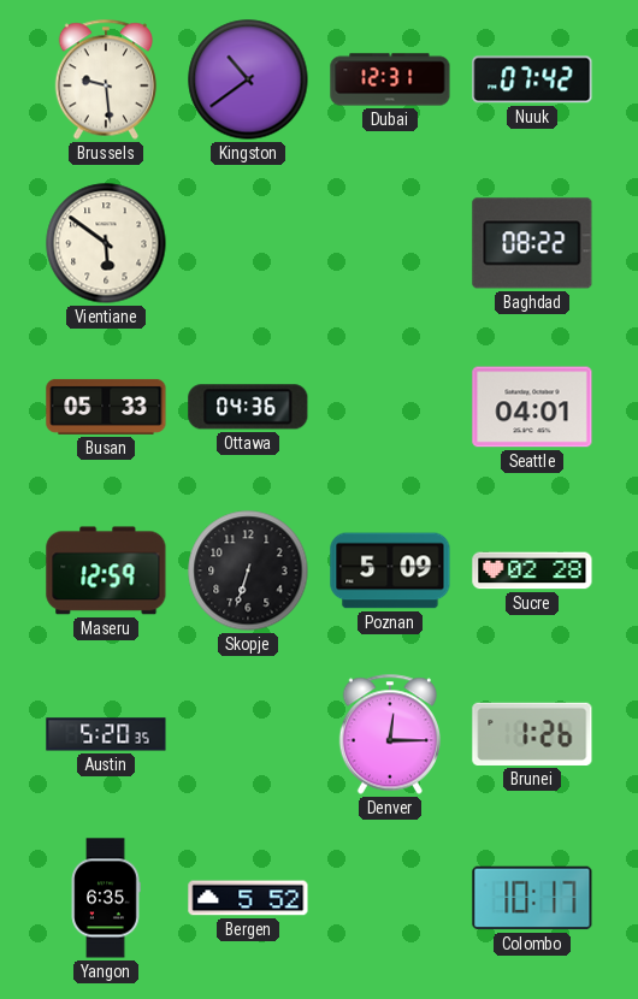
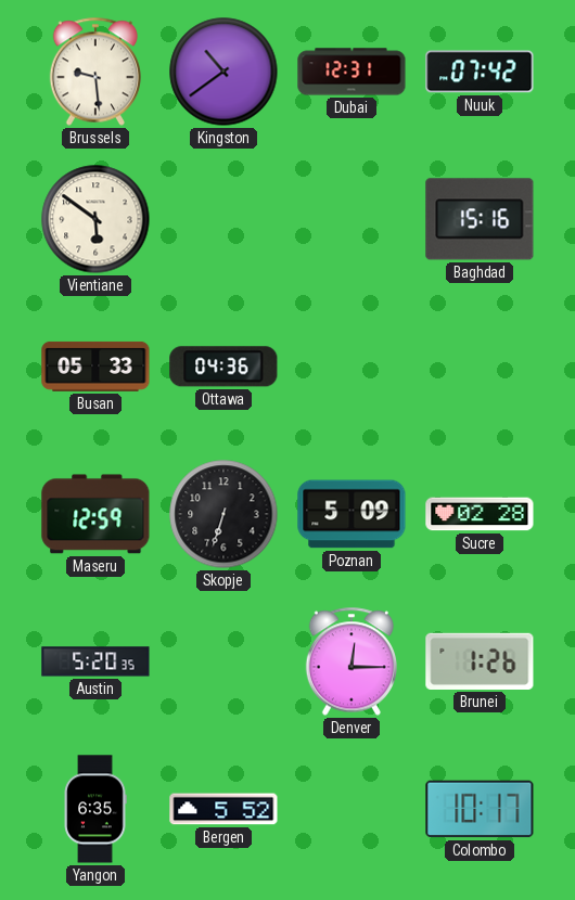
Baghdad: 08:22 -> 15:16
Seattle: 04:01 -> none
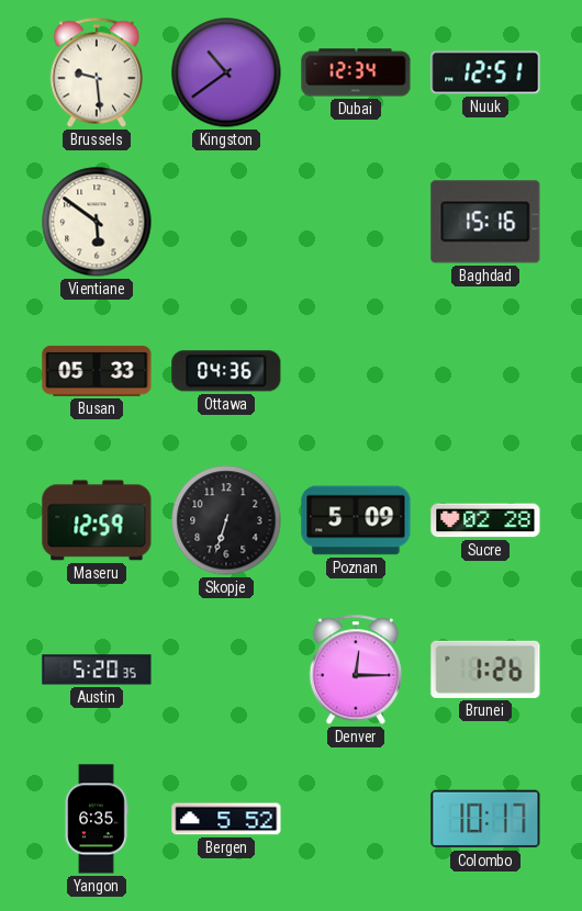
Dubai: 12:31 -> 12:34
Nuuk: 07:42 -> 12:51
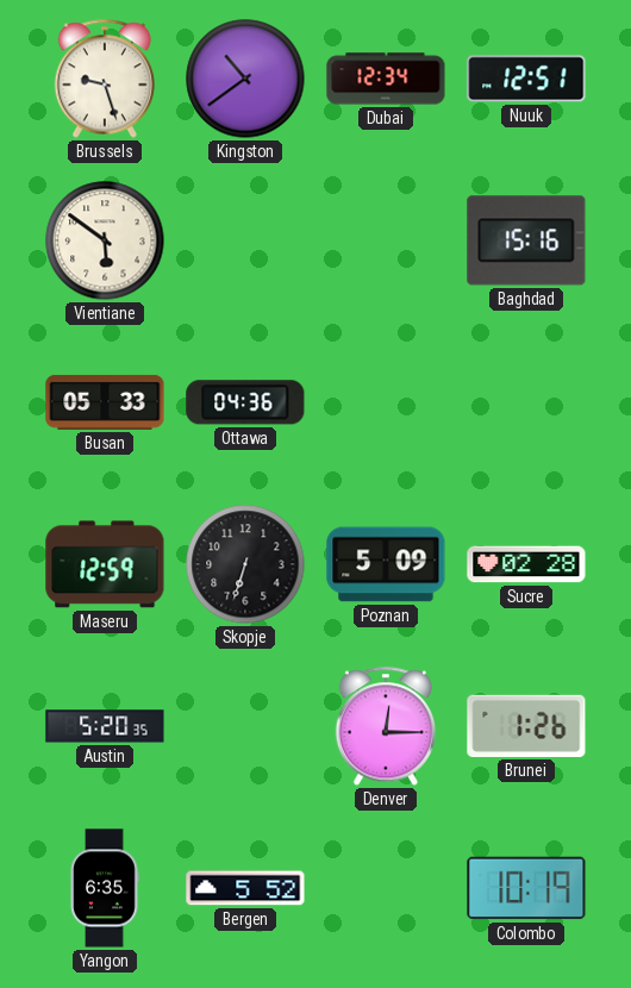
Brussels: 9:29 -> 9:27
Colombo: 10:17 -> 10:19
